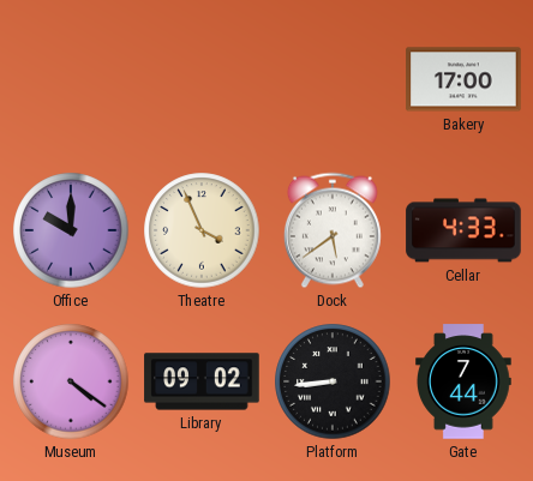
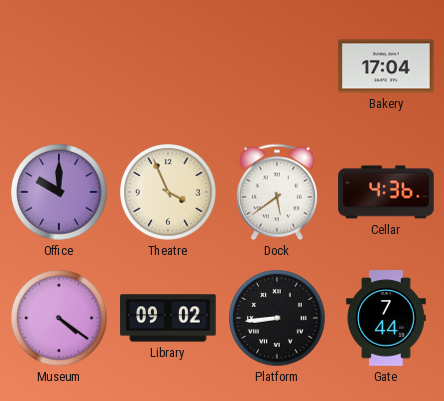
Bakery: 17:00 -> 17:04
Cellar: 4:33 -> 4:36
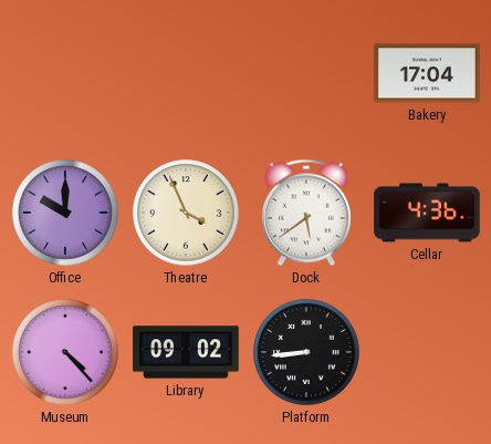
Museum: 4:21 -> 4:23
Gate: 7:44 -> none
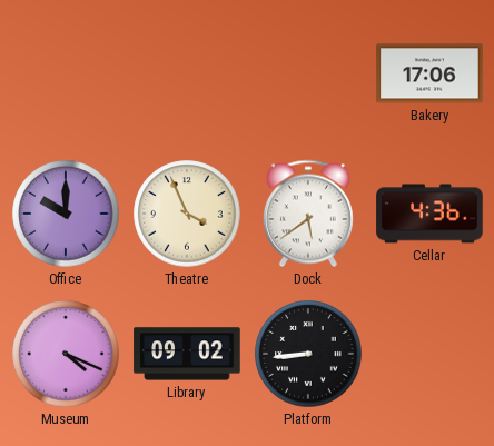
Bakery: 17:04 -> 17:06
Museum: 4:23 -> 4:19
